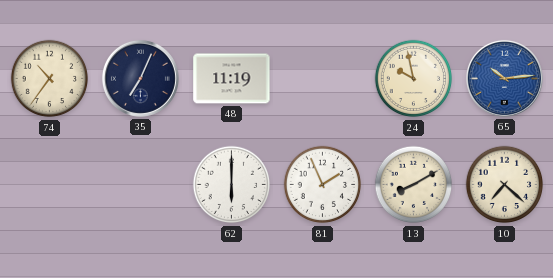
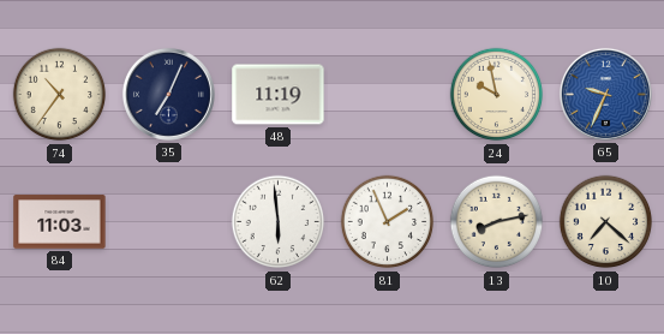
65: 10:14 -> 9:34
84: none -> 11:03
62: 6:00 -> 5:59
13: 8:10 -> 8:13
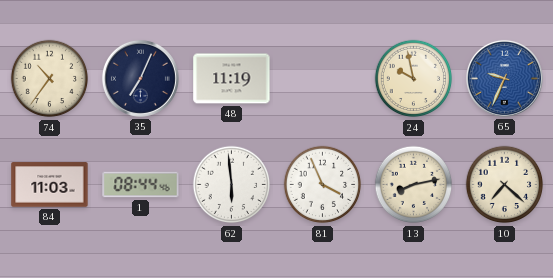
1: none -> 08:44
81: 1:56 -> 3:56
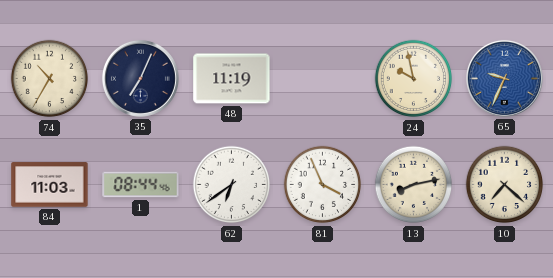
74: 10:36 -> 10:35
62: 5:59 -> 6:39
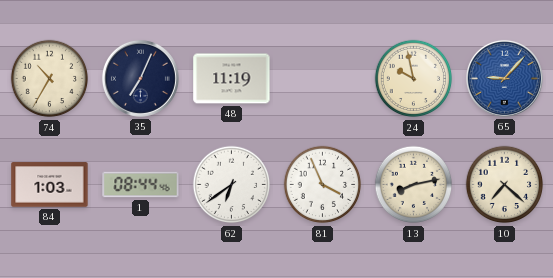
65: 9:34 -> 9:07
84: 11:03 -> 1:03
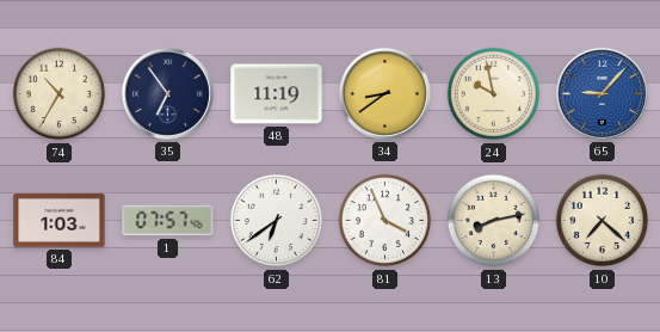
35: 7:04 -> 6:54
34: none -> 8:39
1: 08:44 -> 07:57
